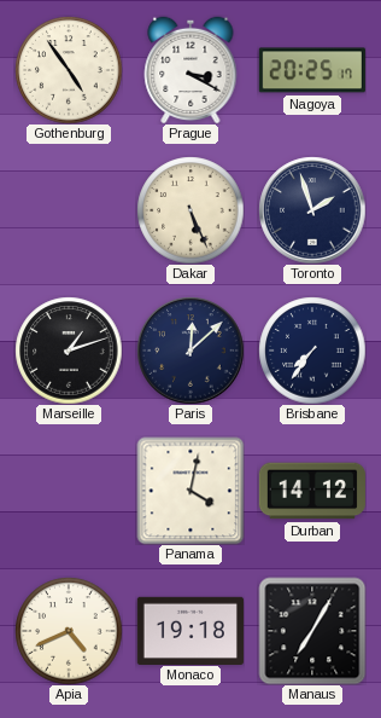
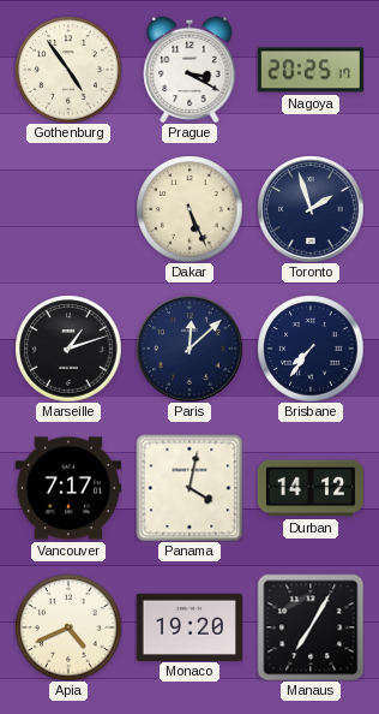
Vancouver: none -> 7:17
Monaco: 19:18 -> 19:20
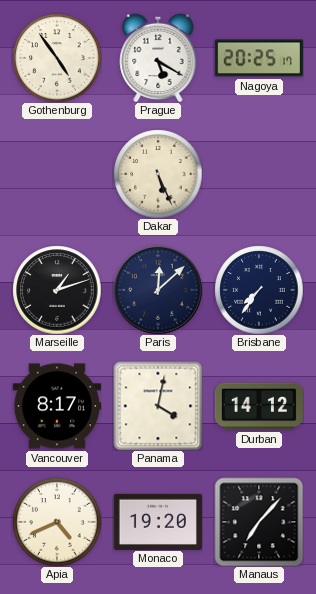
Prague: 3:20 -> 5:20
Toronto: 1:57 -> none
Vancouver: 7:17 -> 8:17
Manaus: 7:05 -> 7:07
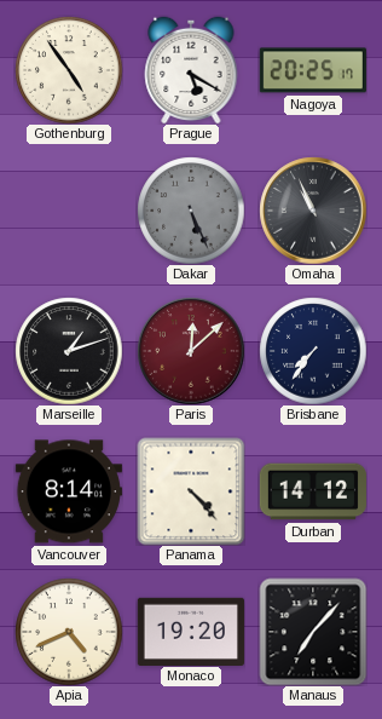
Dakar dial: cream -> grey
Omaha: none -> 10:56
Paris dial: navy -> burgundy
Vancouver: 8:17 -> 8:14
Panama: 4:02 -> 4:23
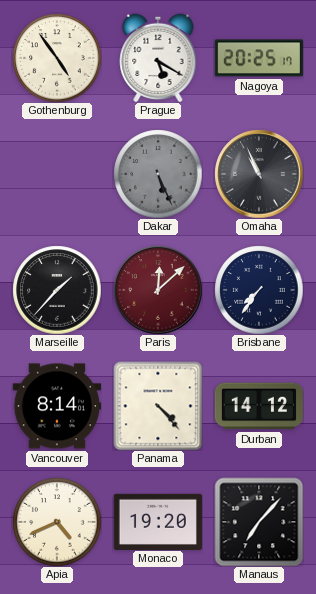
Marseille: 1:12 -> 1:37
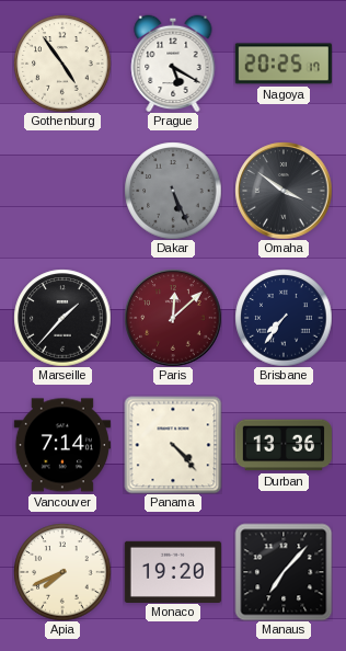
Omaha: 10:56 -> 3:51
Vancouver: 8:14 -> 7:14
Durban: 14:12 -> 13:36
Apia: 4:41 -> 7:41
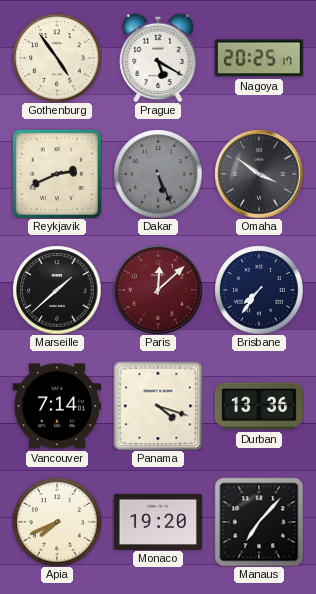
Reykjavik: none -> 2:41
Marseille: 1:37 -> 1:38
Panama: 4:23 -> 4:18
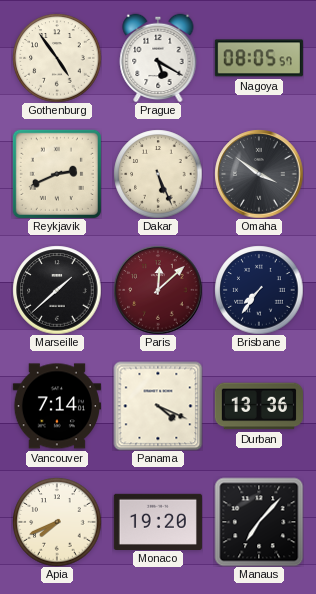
Nagoya: 20:25 -> 08:05
Dakar dial: grey -> cream
Panama: 4:18 -> 4:19
